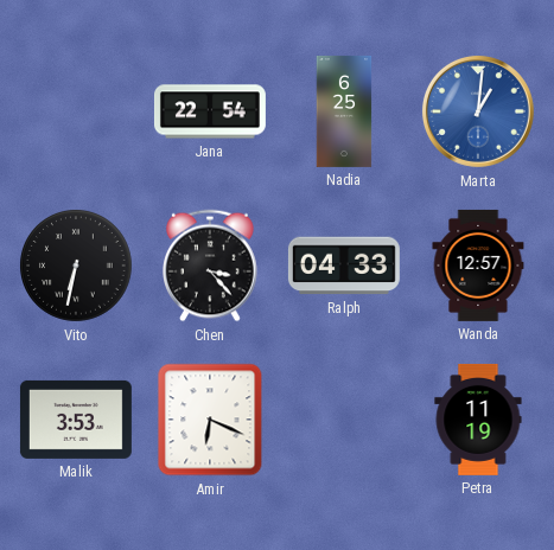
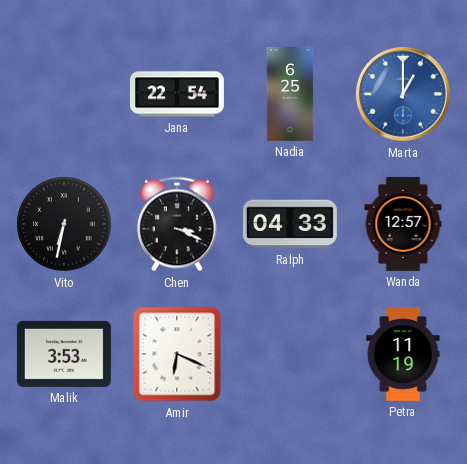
Marta: 1:01 -> 1:00
Chen: 3:23 -> 3:19
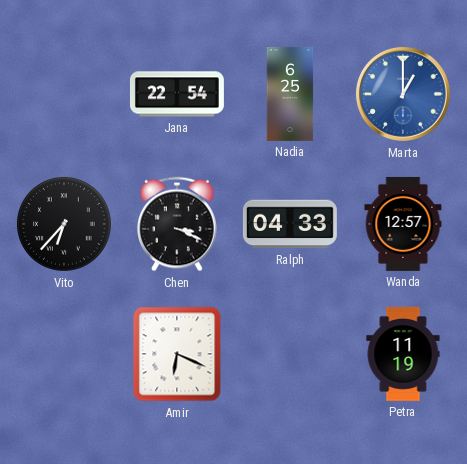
Vito: 6:32 -> 6:37
Malik: 3:53 -> none
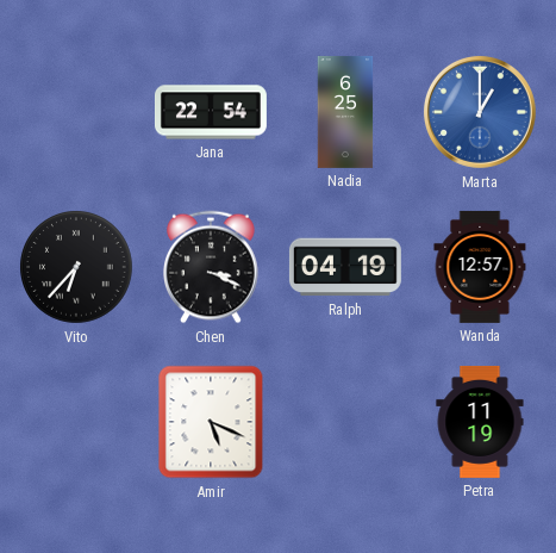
Ralph: 04:33 -> 04:19
Amir: 6:19 -> 5:19
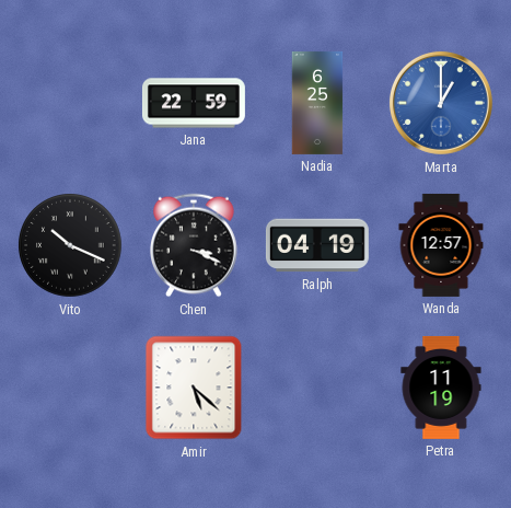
Jana: 22:54 -> 22:59
Vito: 6:37 -> 10:19
Amir: 5:19 -> 5:22
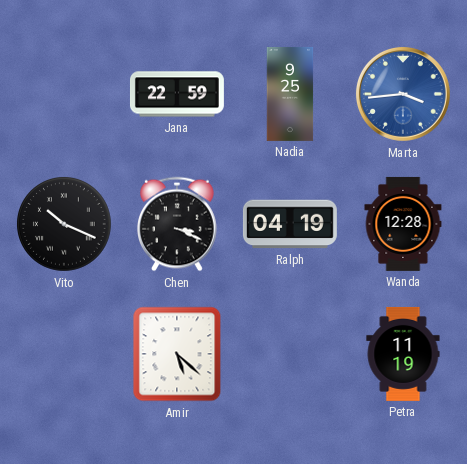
Nadia: 6:25 -> 9:25
Marta: 1:00 -> 3:44
Wanda: 12:57 -> 12:28
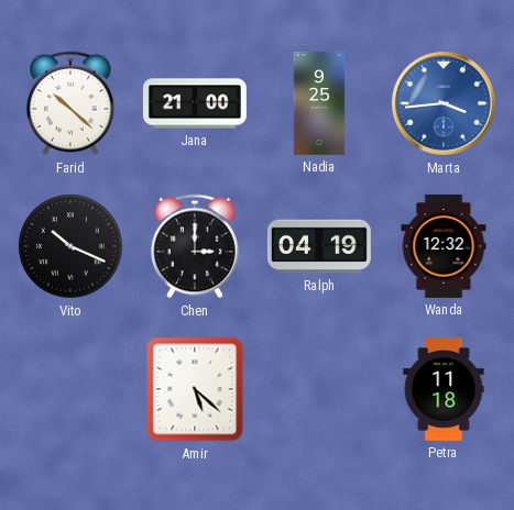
Farid: none -> 10:22
Jana: 22:59 -> 21:00
Chen: 3:19 -> 3:00
Wanda: 12:28 -> 12:32
Petra: 11:19 -> 11:18
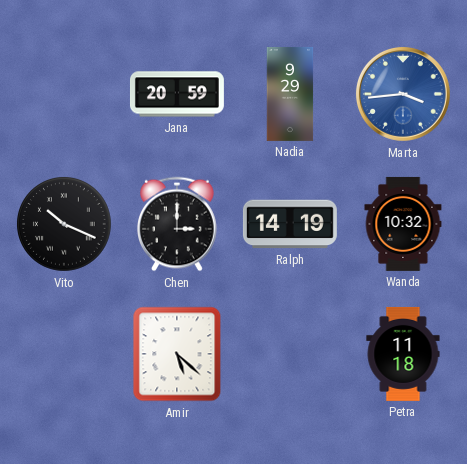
Farid: 10:22 -> none
Jana: 21:00 -> 20:59
Nadia: 9:25 -> 9:29
Ralph: 04:19 -> 14:19
Wanda: 12:32 -> 10:32
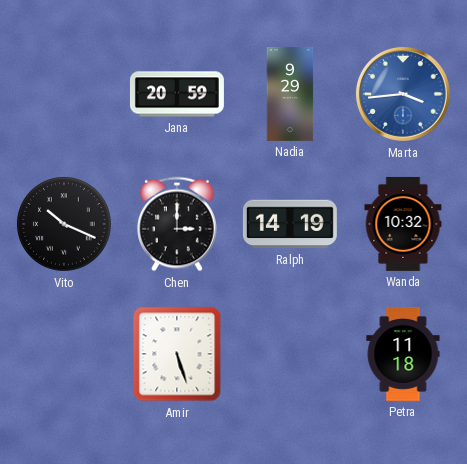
Amir: 5:22 -> 5:27
